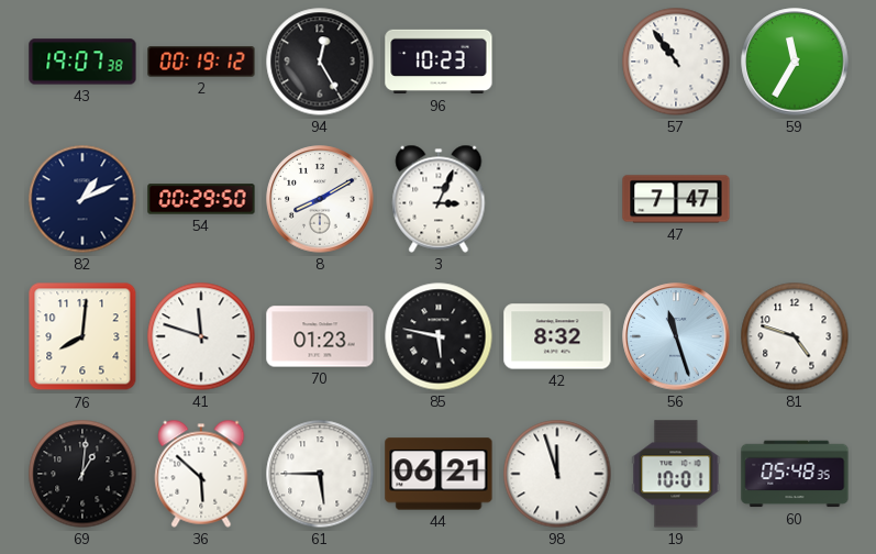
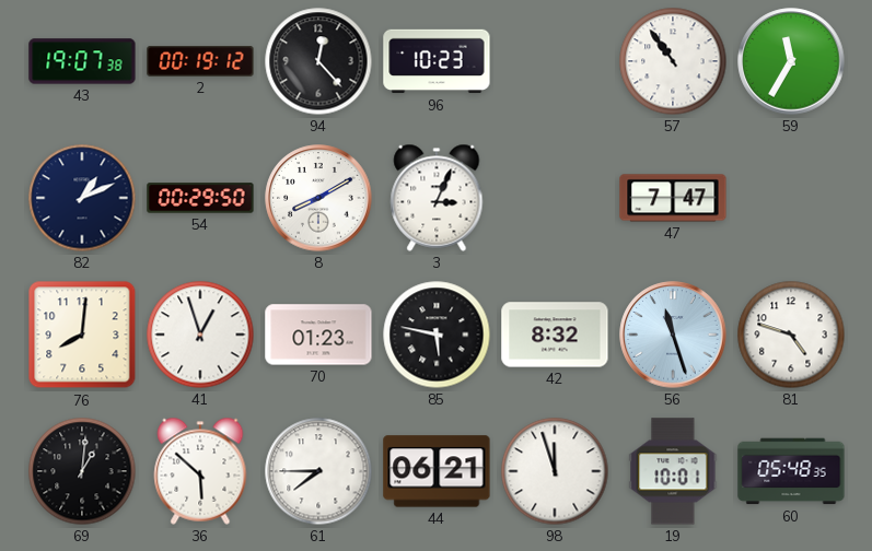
94: 12:25 -> 12:23
41: 11:48 -> 12:57
61: 5:45 -> 7:45
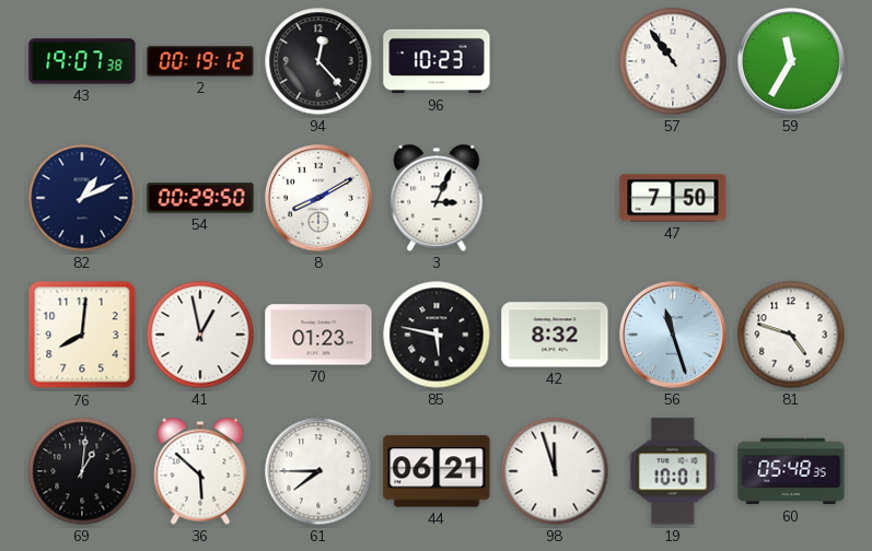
47: 7:47 -> 7:50
41: 12:57 -> 12:58
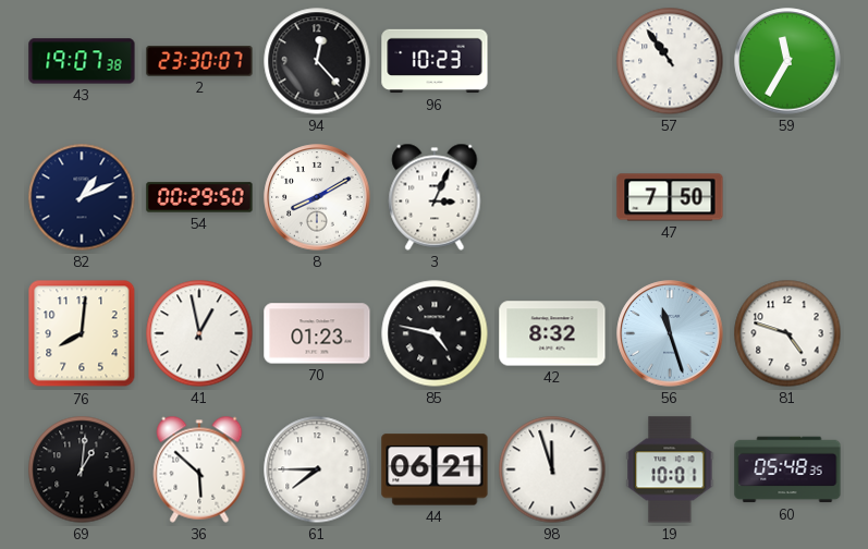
2: 00:19 -> 23:30
85: 5:47 -> 4:47
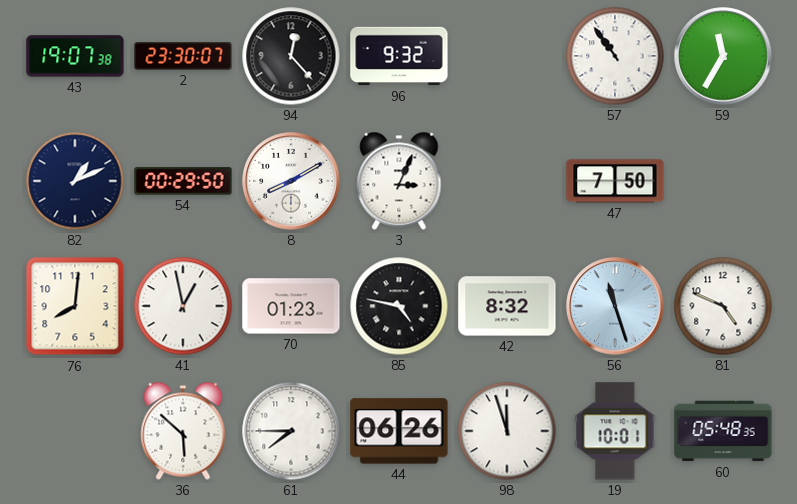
96: 10:23 -> 9:32
81: 4:48 -> 4:49
69: 1:01 -> none
44: 06:21 -> 06:26
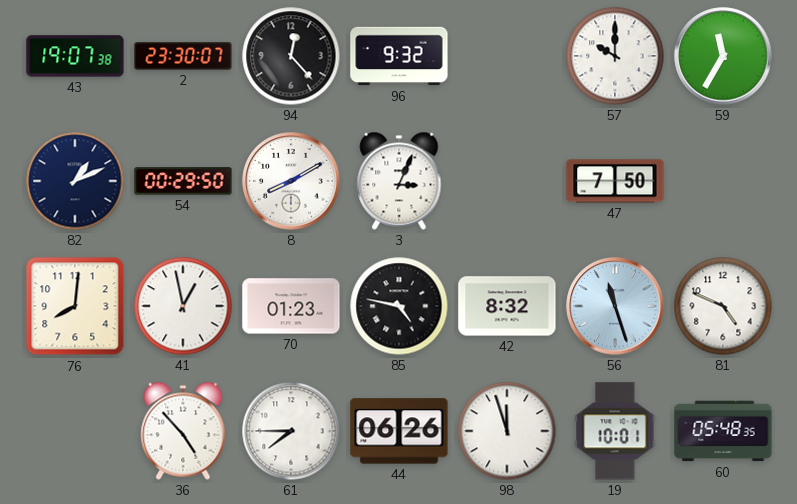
57: 10:54 -> 10:00
36: 5:52 -> 4:53
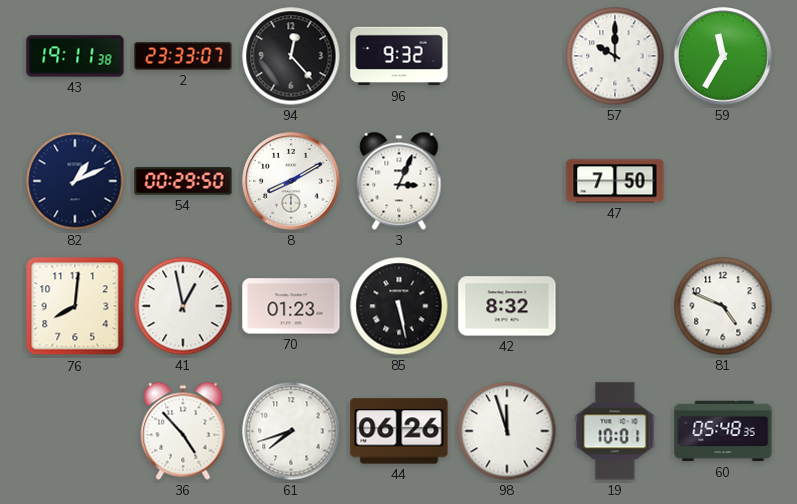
43: 19:07 -> 19:11
2: 23:30 -> 23:33
85: 4:47 -> 5:28
56: 11:27 -> none
61: 7:45 -> 7:42
